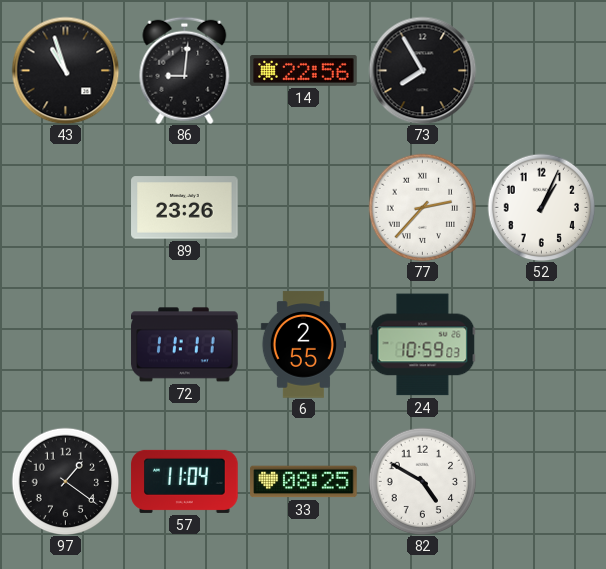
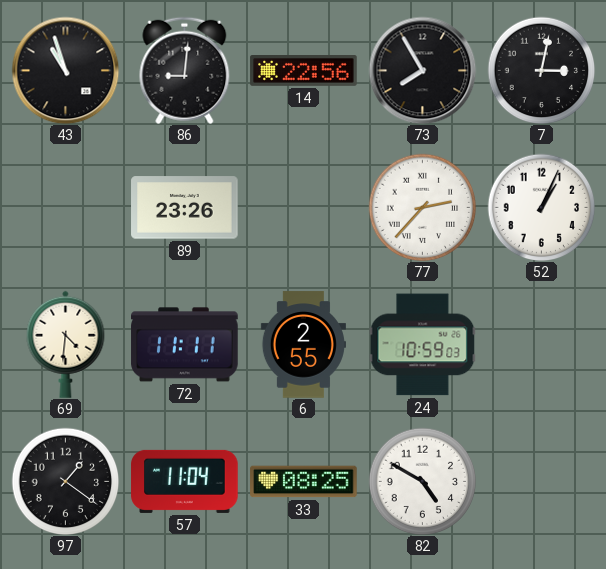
7: none -> 3:02
69: none -> 4:31
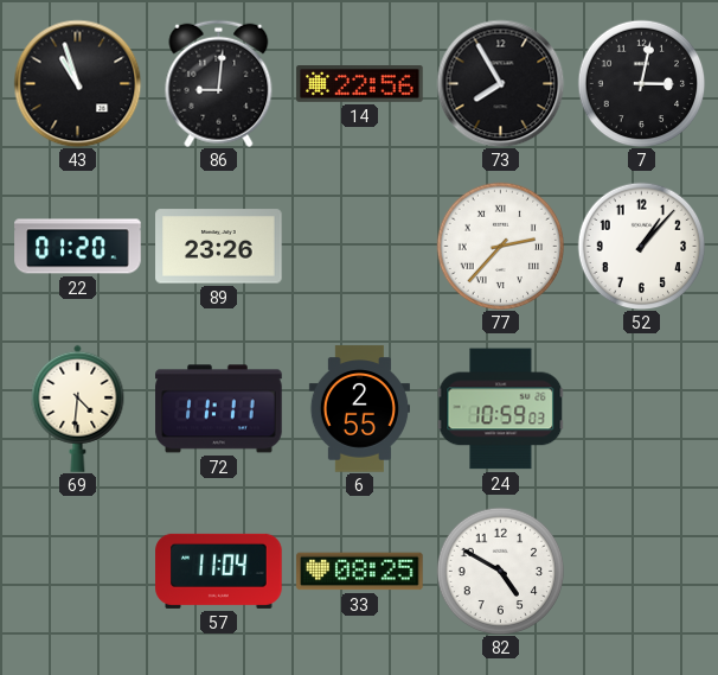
22: none -> 01:20
52: 1:04 -> 1:07
97: 1:21 -> none
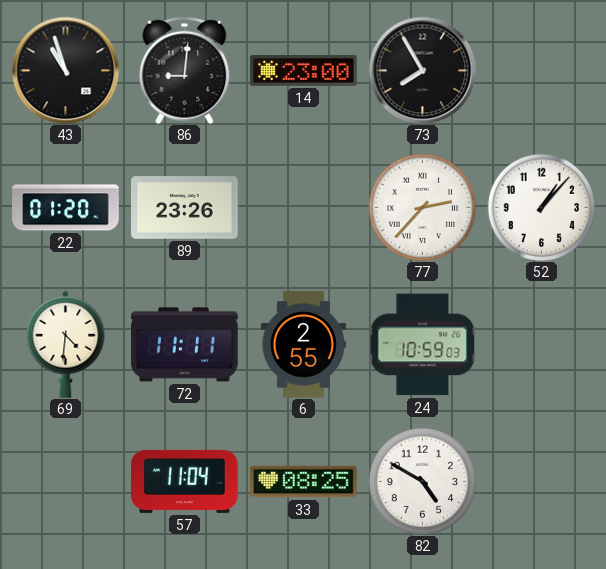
14: 22:56 -> 23:00
7: 3:02 -> none
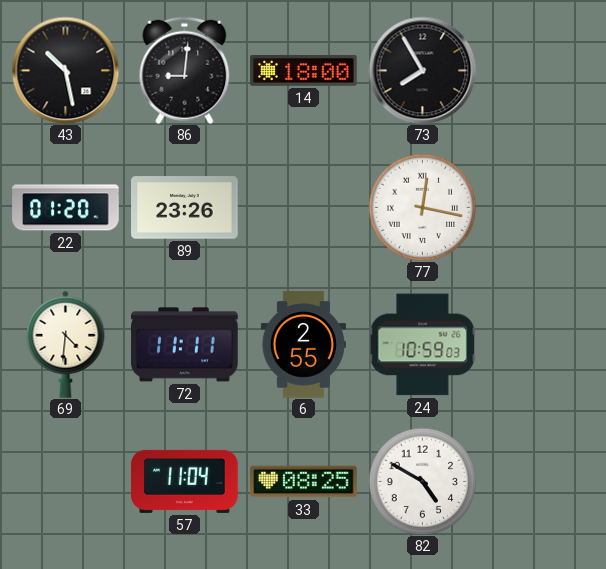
43: 10:57 -> 10:28
14: 23:00 -> 18:00
77: 2:37 -> 12:17
52: 1:07 -> none
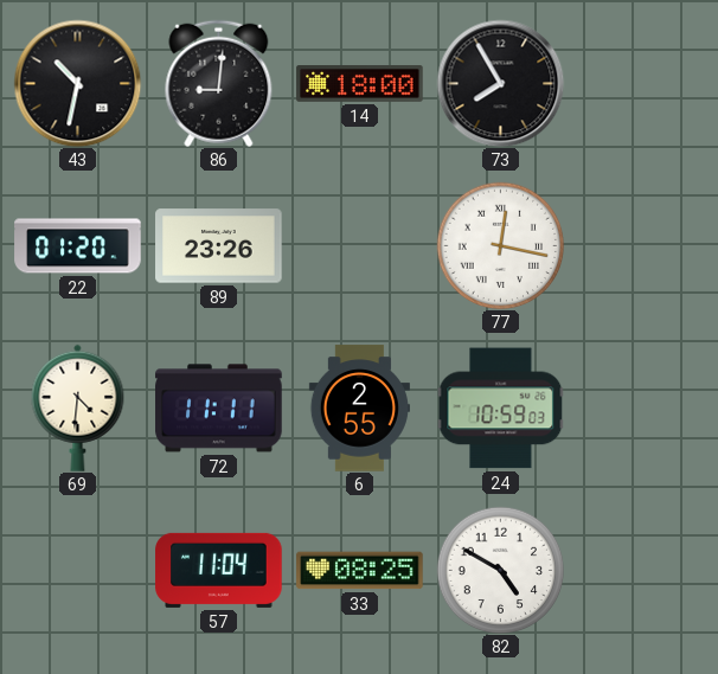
43: 10:28 -> 10:32
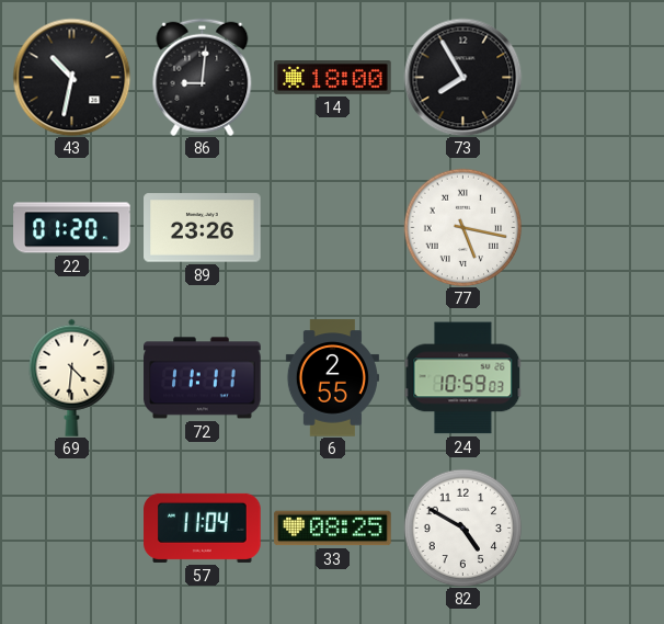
77: 12:17 -> 5:17
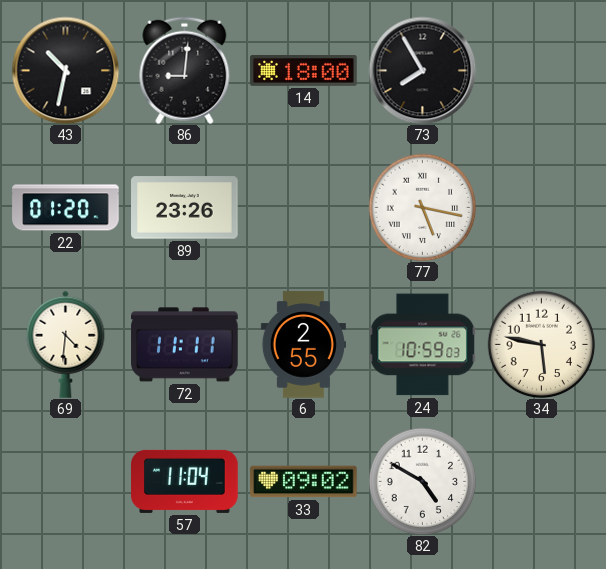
34: none -> 5:47
33: 08:25 -> 09:02
